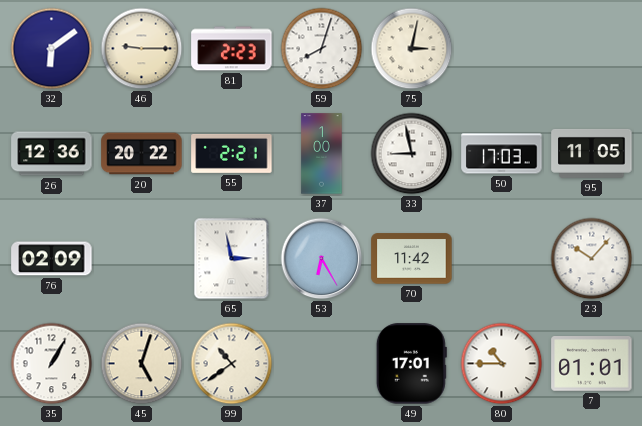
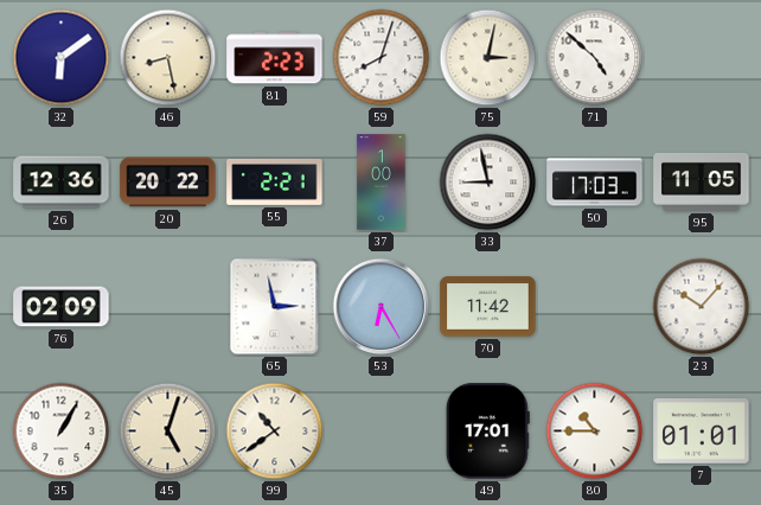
46: 9:15 -> 8:28
71: none -> 4:52
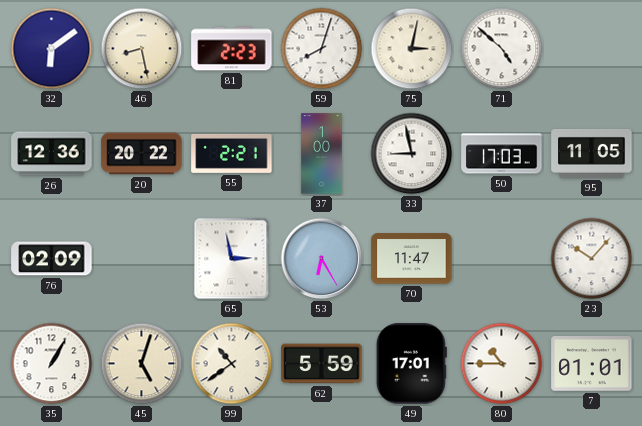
70: 11:42 -> 11:47
62: none -> 5:59
